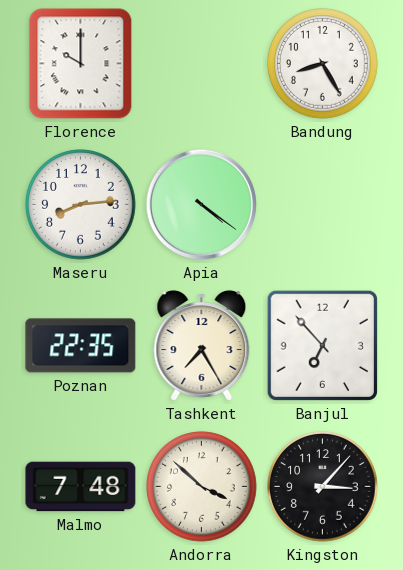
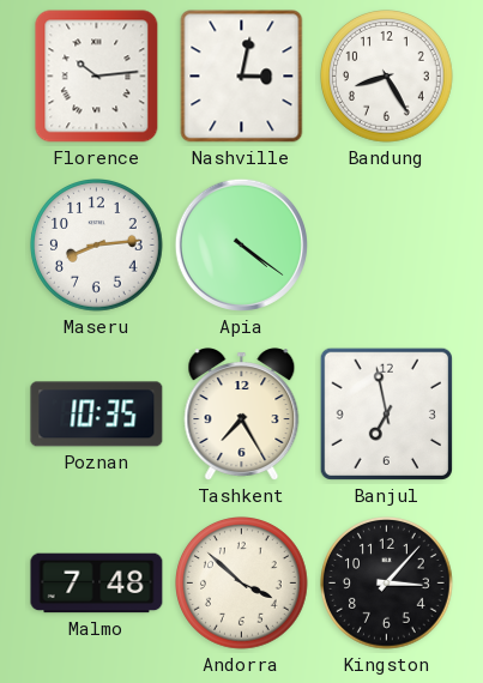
Florence: 10:00 -> 10:14
Nashville: none -> 3:02
Poznan: 22:35 -> 10:35
Banjul: 6:53 -> 6:58
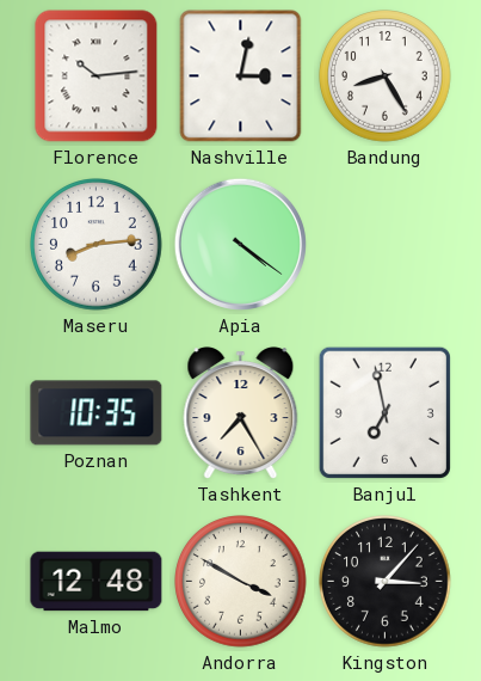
Malmo: 7:48 -> 12:48
Andorra: 3:52 -> 3:50
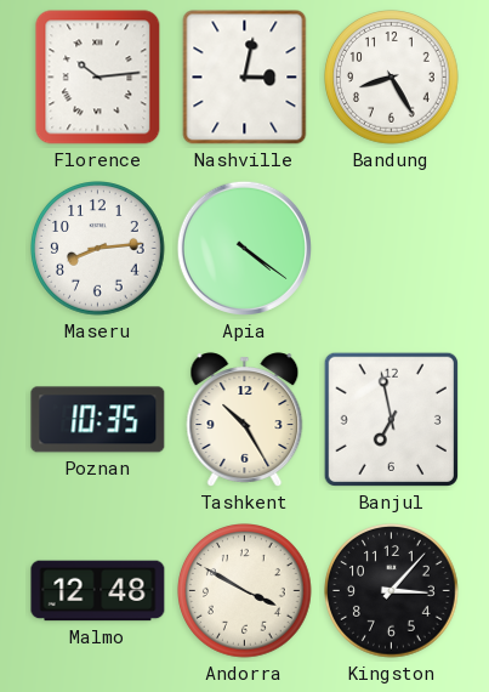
Tashkent: 7:25 -> 10:25
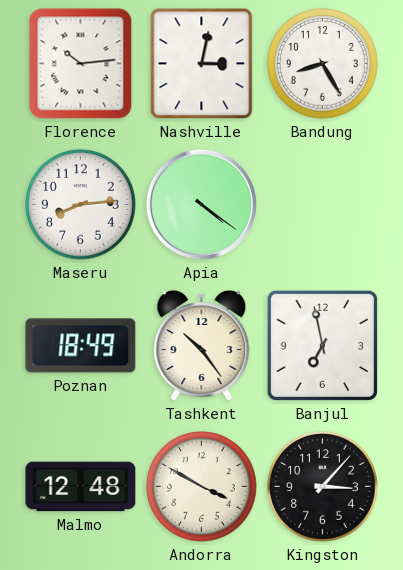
Poznan: 10:35 -> 18:49
Tashkent: 10:25 -> 10:24
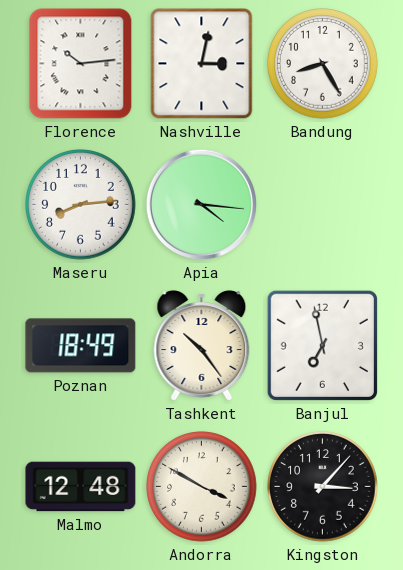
Apia: 4:21 -> 4:16
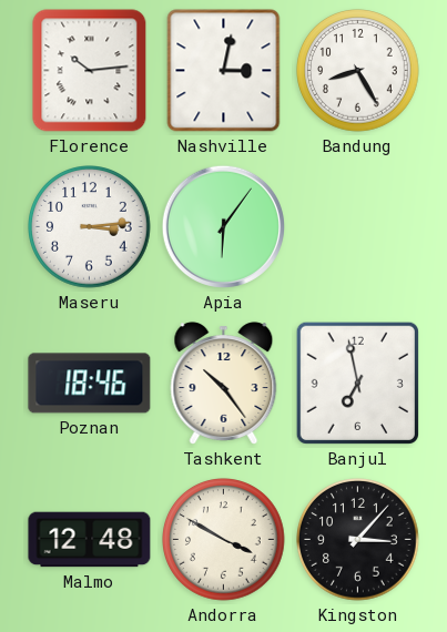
Maseru: 8:14 -> 3:14
Apia: 4:16 -> 6:06
Poznan: 18:49 -> 18:46
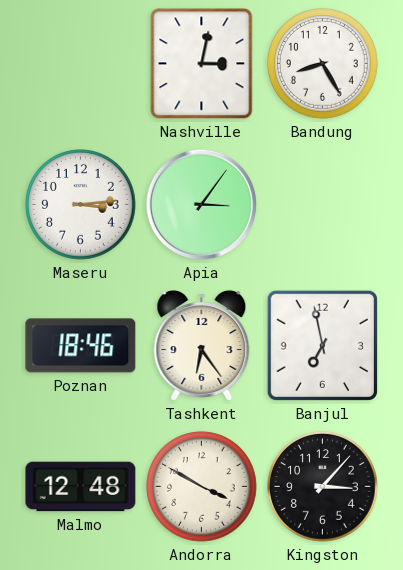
Florence: 10:14 -> none
Apia: 6:06 -> 3:06
Tashkent: 10:24 -> 6:24
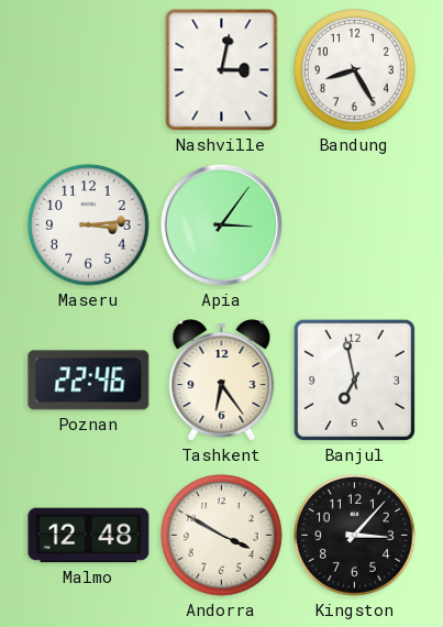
Poznan: 18:46 -> 22:46
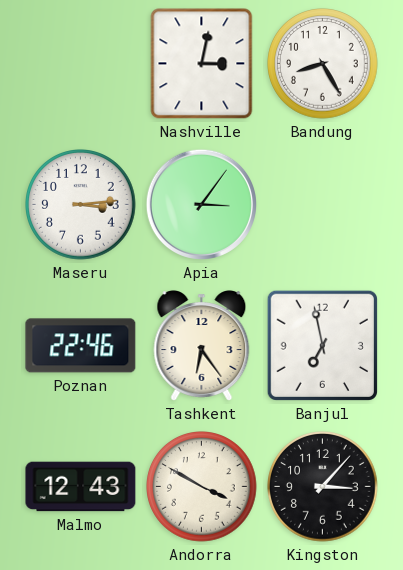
Malmo: 12:48 -> 12:43
